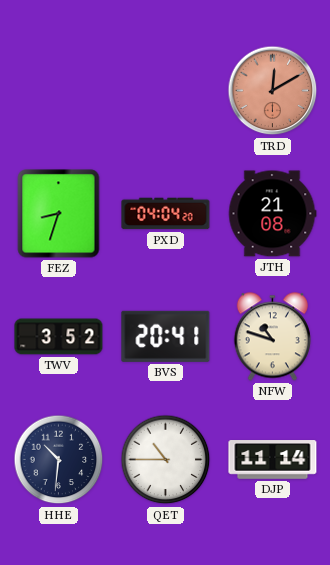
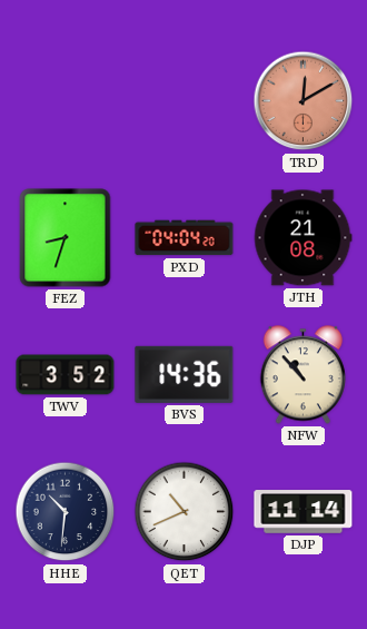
BVS: 20:41 -> 14:36
NFW: 10:48 -> 10:53
QET: 10:45 -> 10:41
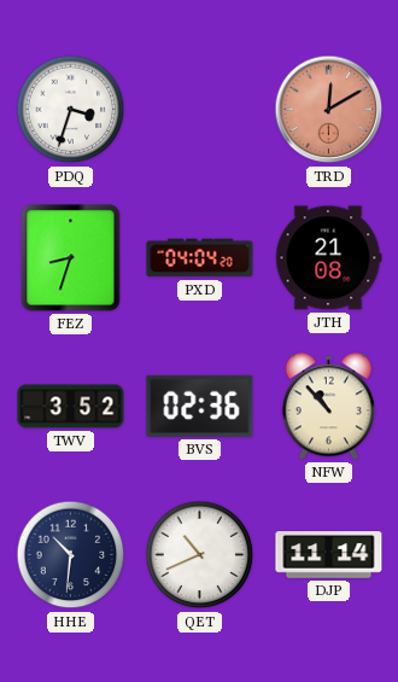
PDQ: none -> 3:33
BVS: 14:36 -> 02:36
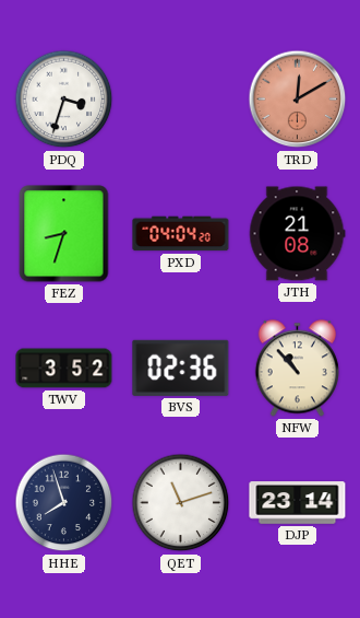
HHE: 10:31 -> 7:57
QET: 10:41 -> 11:12
DJP: 11:14 -> 23:14
